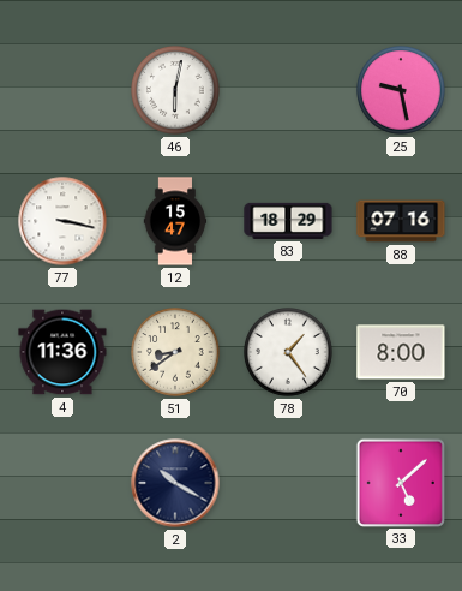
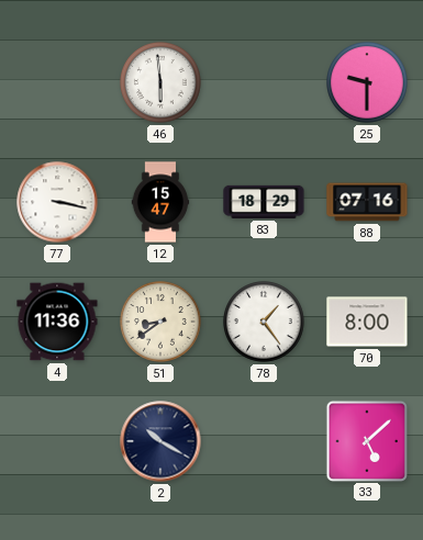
46: 6:02 -> 5:59
25: 9:28 -> 9:30
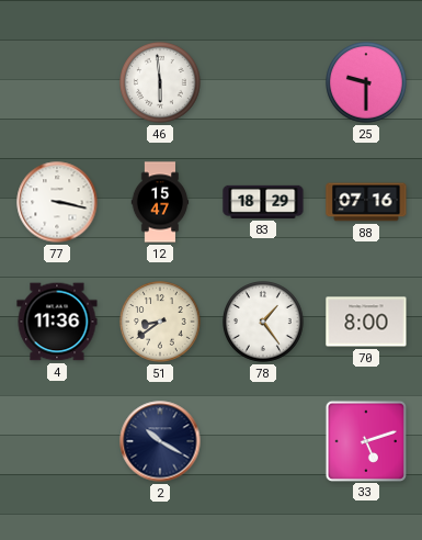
33: 5:08 -> 5:12
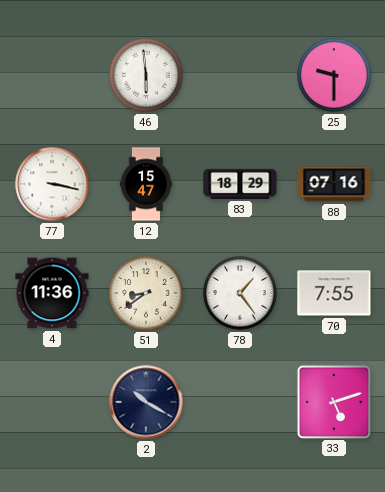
70: 8:00 -> 7:55
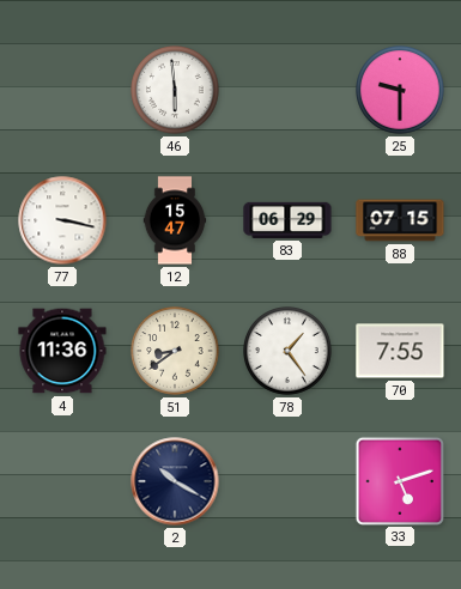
83: 18:29 -> 06:29
88: 07:16 -> 07:15
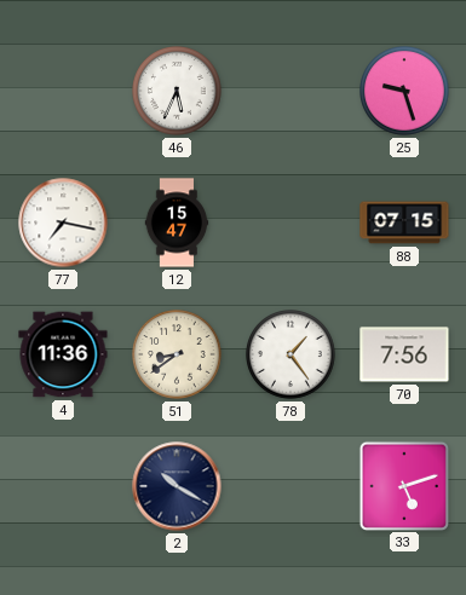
46: 5:59 -> 5:34
25: 9:30 -> 9:27
77: 3:17 -> 7:17
83: 06:29 -> none
70: 7:55 -> 7:56
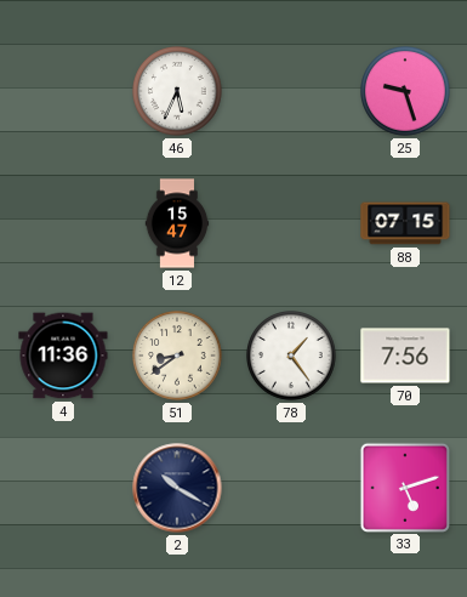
77: 7:17 -> none
